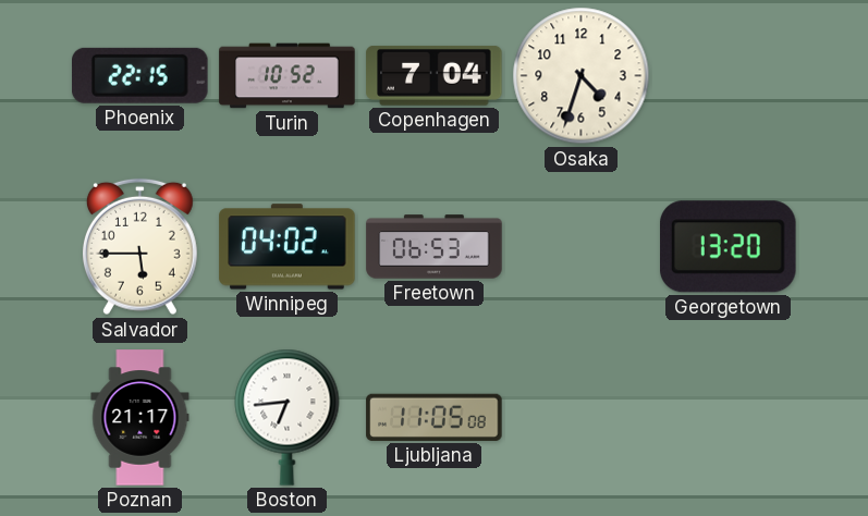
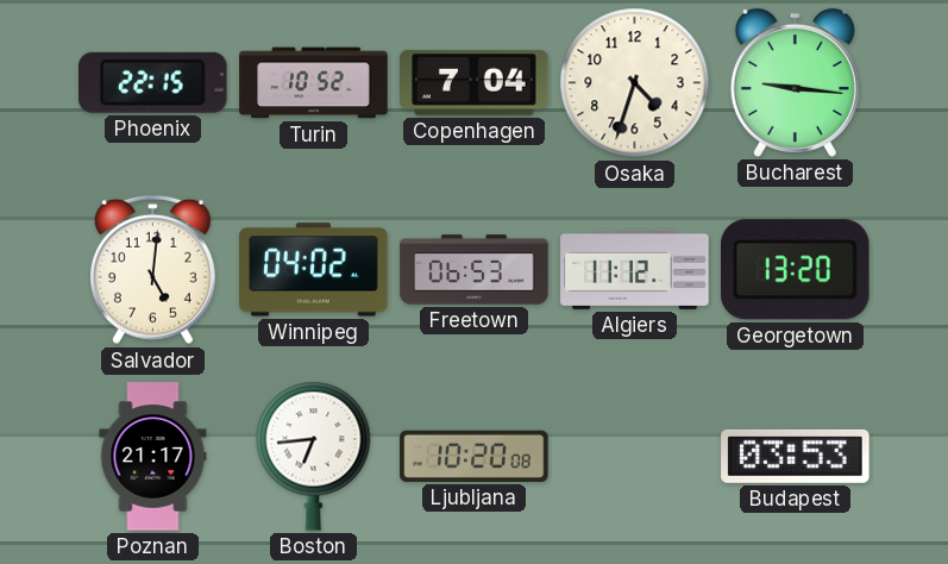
Bucharest: none -> 9:16
Salvador: 5:45 -> 5:01
Algiers: none -> 11:12
Ljubljana: 11:05 -> 10:20
Budapest: none -> 03:53
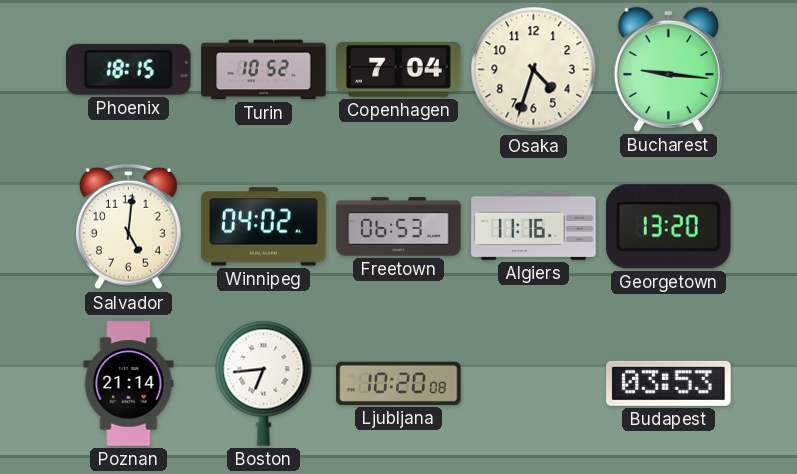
Phoenix: 22:15 -> 18:15
Algiers: 11:12 -> 11:16
Poznan: 21:17 -> 21:14
